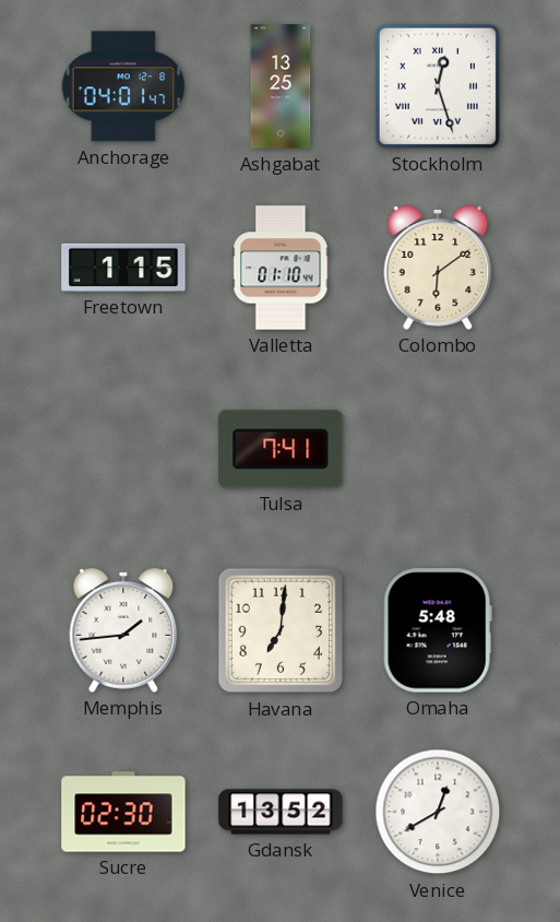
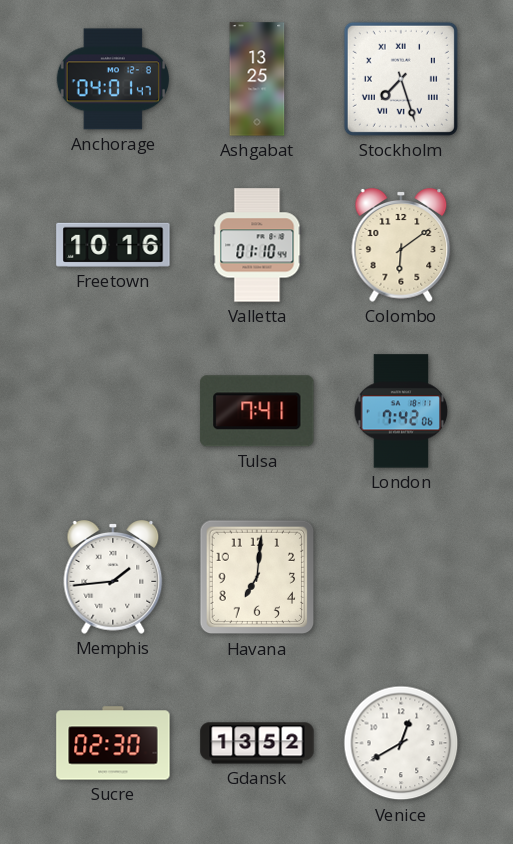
Stockholm: 12:27 -> 7:27
Freetown: 1:15 -> 10:16
London: none -> 7:42
Omaha: 5:48 -> none
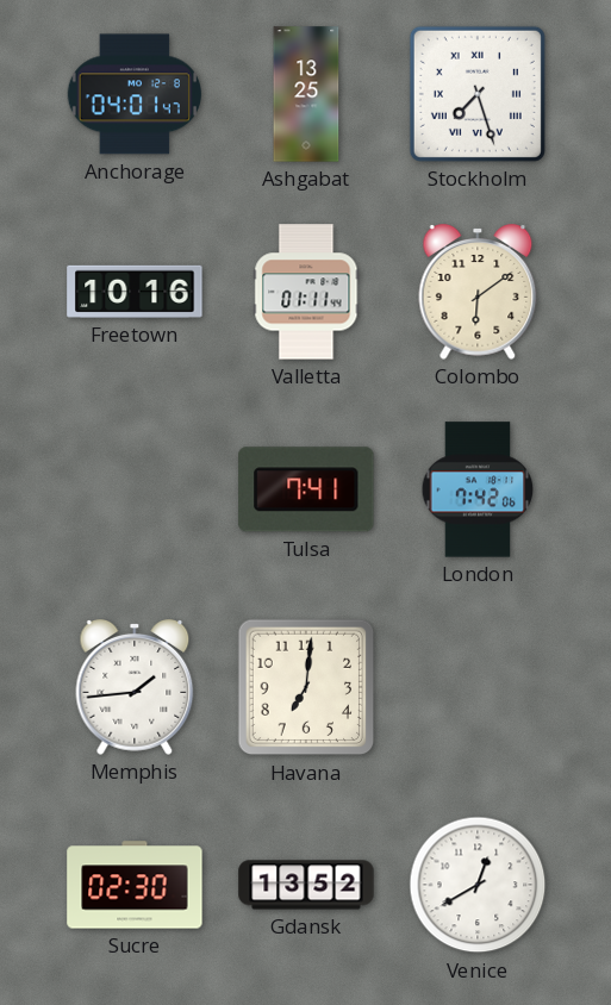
Valletta: 01:10 -> 01:11
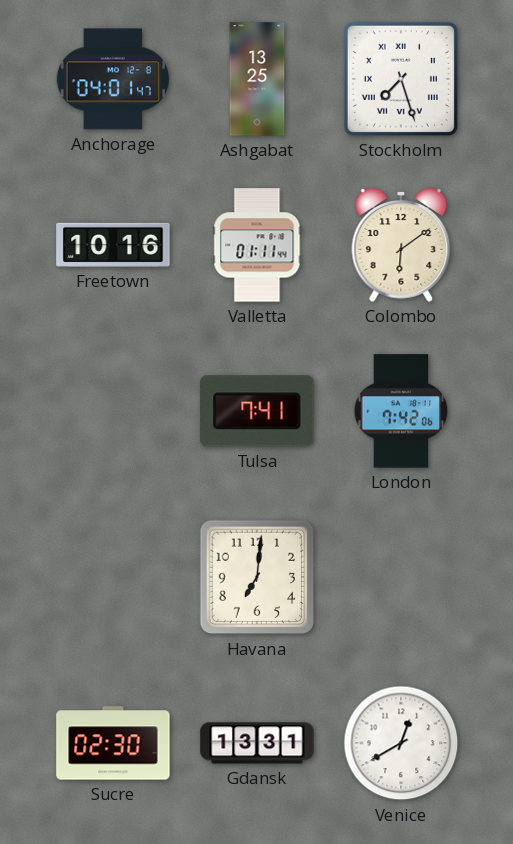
Memphis: 1:44 -> none
Gdansk: 13:52 -> 13:31
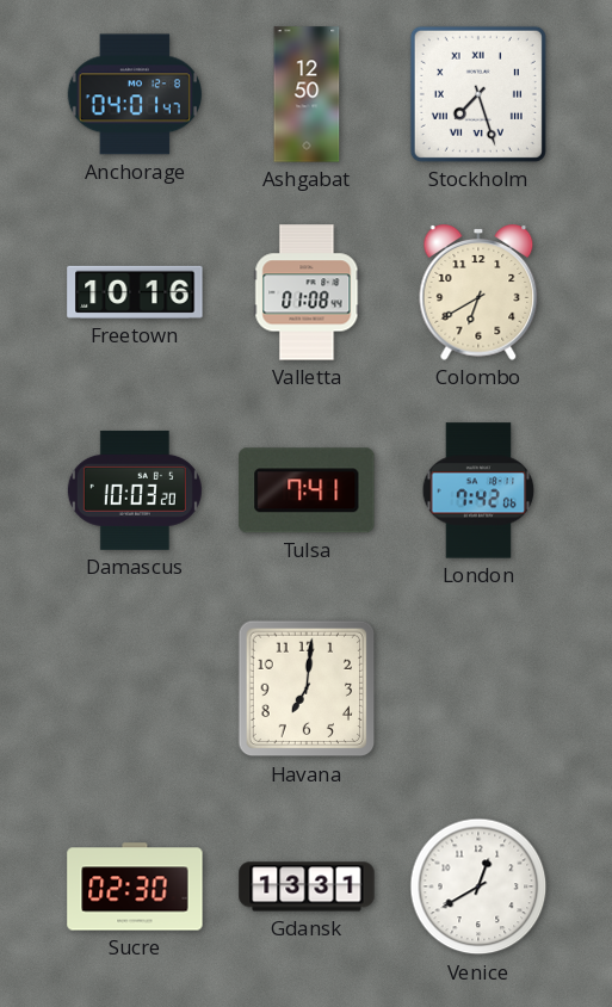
Ashgabat: 13:25 -> 12:50
Valletta: 01:11 -> 01:08
Colombo: 6:09 -> 6:40
Damascus: none -> 10:03
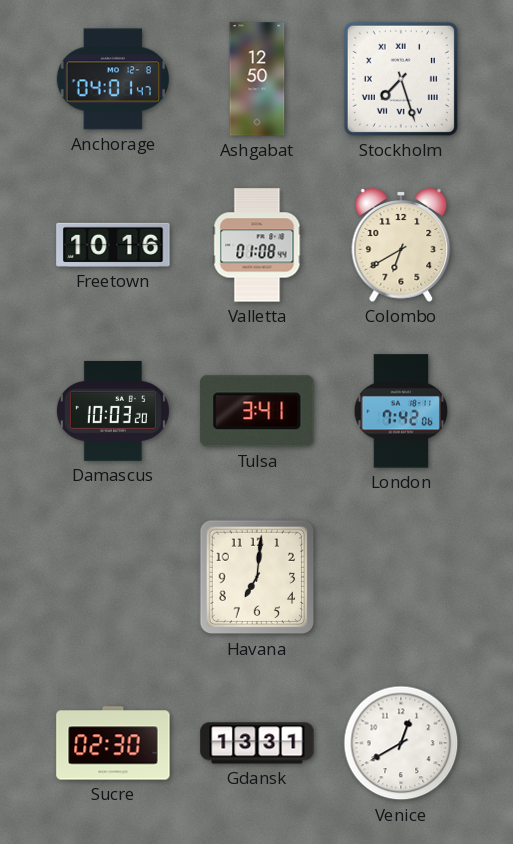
Tulsa: 7:41 -> 3:41
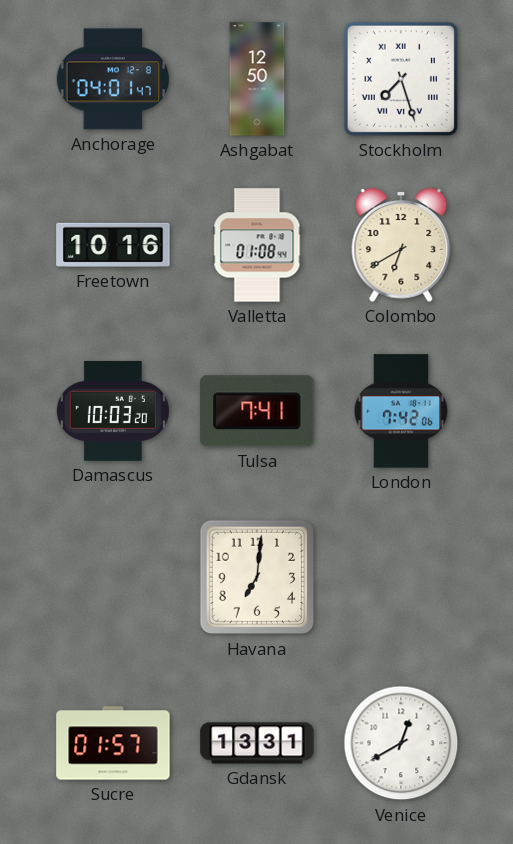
Tulsa: 3:41 -> 7:41
Sucre: 02:30 -> 01:57
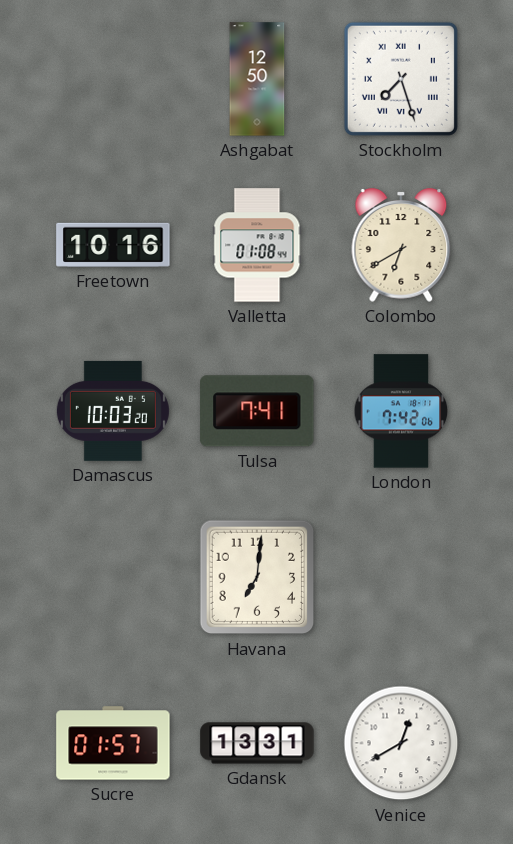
Anchorage: 04:01 -> none
